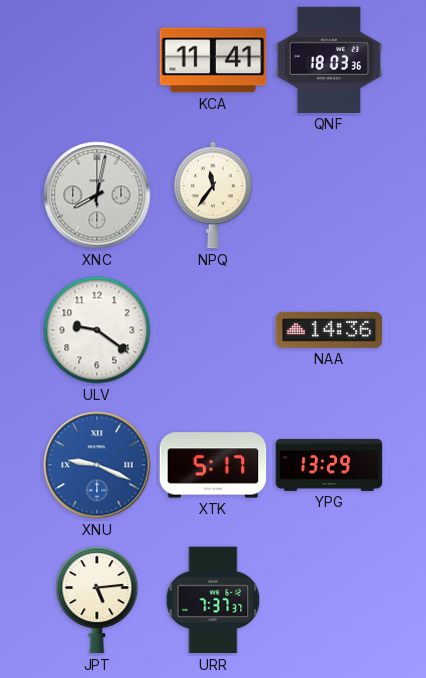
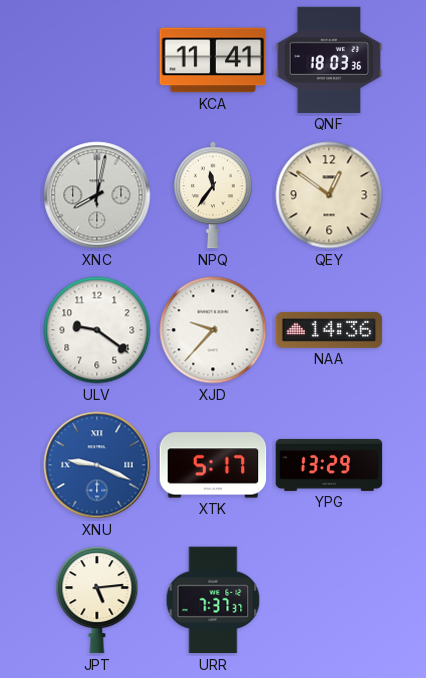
QEY: none -> 12:51
XJD: none -> 9:37
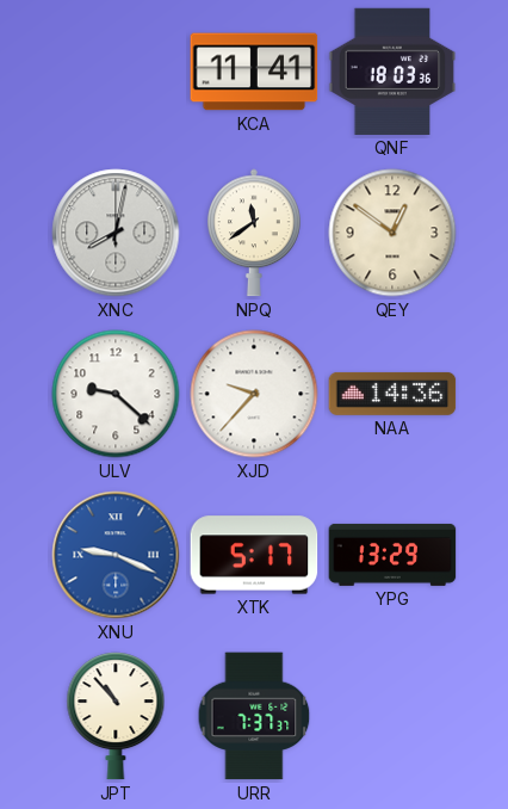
NPQ: 11:36 -> 11:39
ULV: 9:21 -> 9:22
JPT: 5:14 -> 10:53
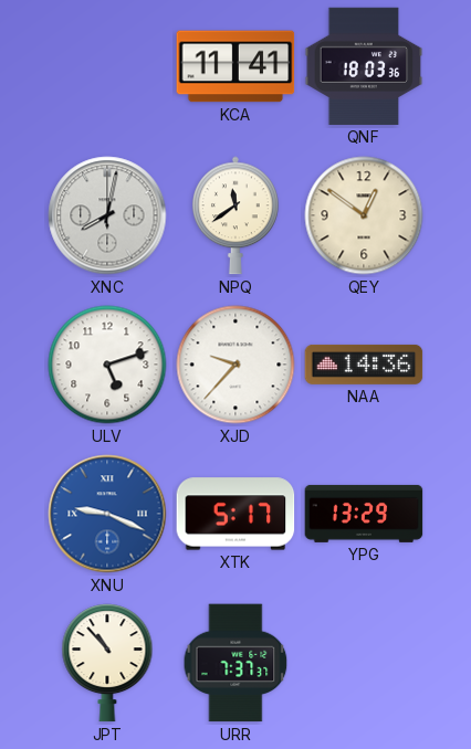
ULV: 9:22 -> 5:12
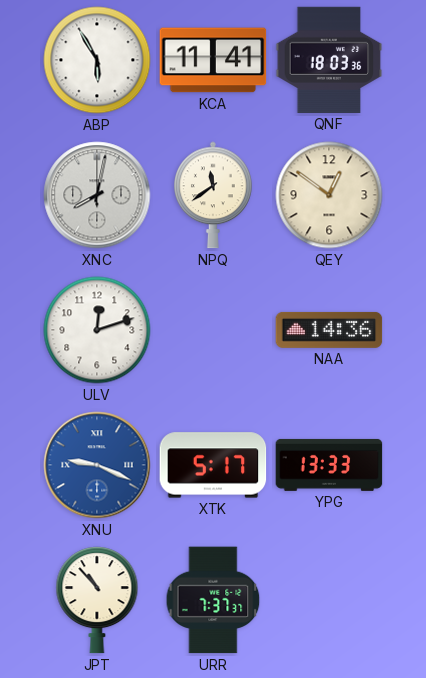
ABP: none -> 5:55
ULV: 5:12 -> 12:12
XJD: 9:37 -> none
YPG: 13:29 -> 13:33
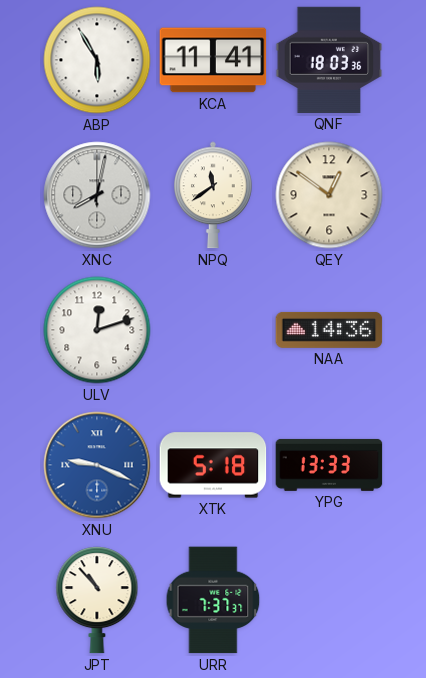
XTK: 5:17 -> 5:18
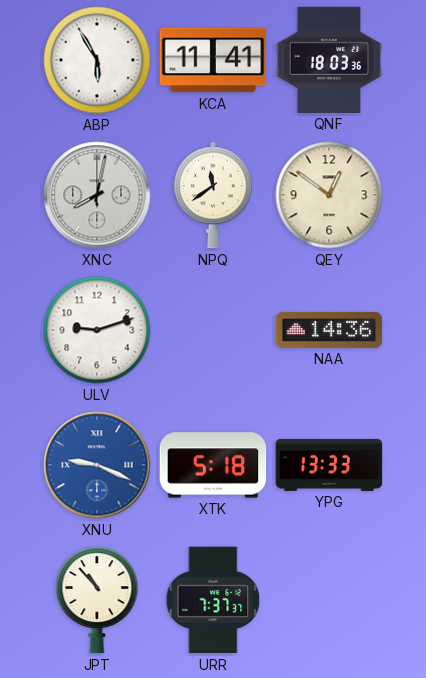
ULV: 12:12 -> 9:12
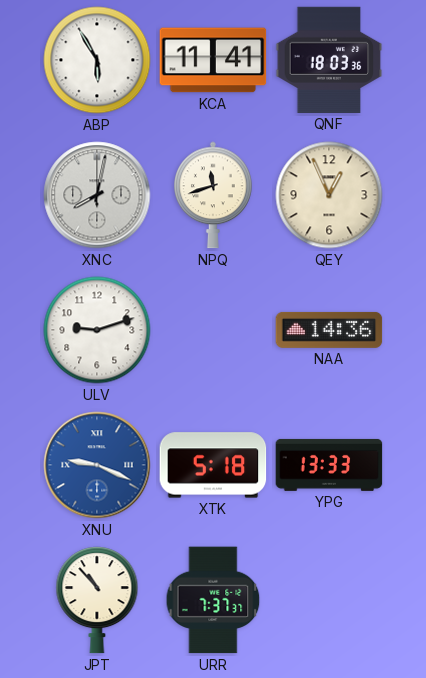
NPQ: 11:39 -> 11:42
QEY: 12:51 -> 12:56
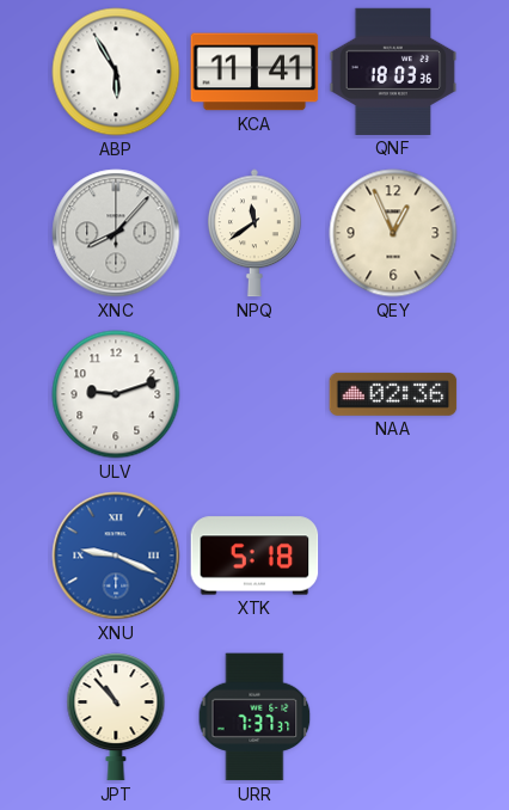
XNC: 8:02 -> 8:07
NPQ: 11:42 -> 11:39
NAA: 14:36 -> 02:36
YPG: 13:33 -> none
